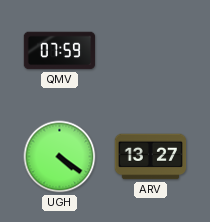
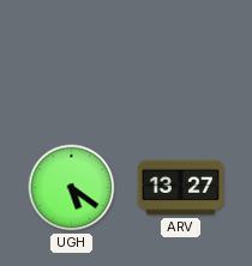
QMV: 07:59 -> none
UGH: 4:21 -> 5:21
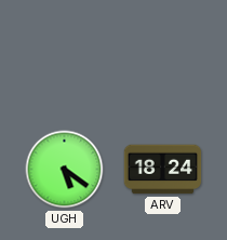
ARV: 13:27 -> 18:24
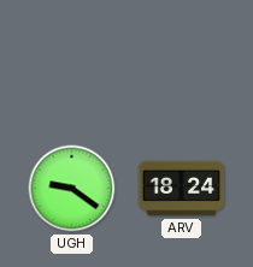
UGH: 5:21 -> 9:21
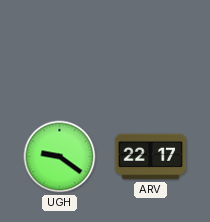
ARV: 18:24 -> 22:17
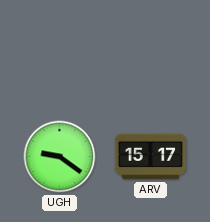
ARV: 22:17 -> 15:17
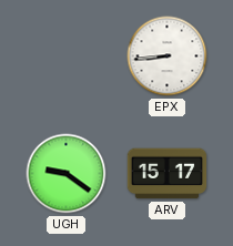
EPX: none -> 8:44
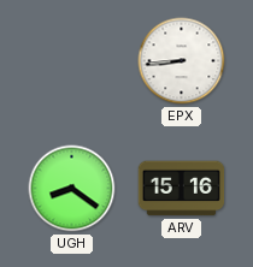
UGH: 9:21 -> 8:21
ARV: 15:17 -> 15:16
